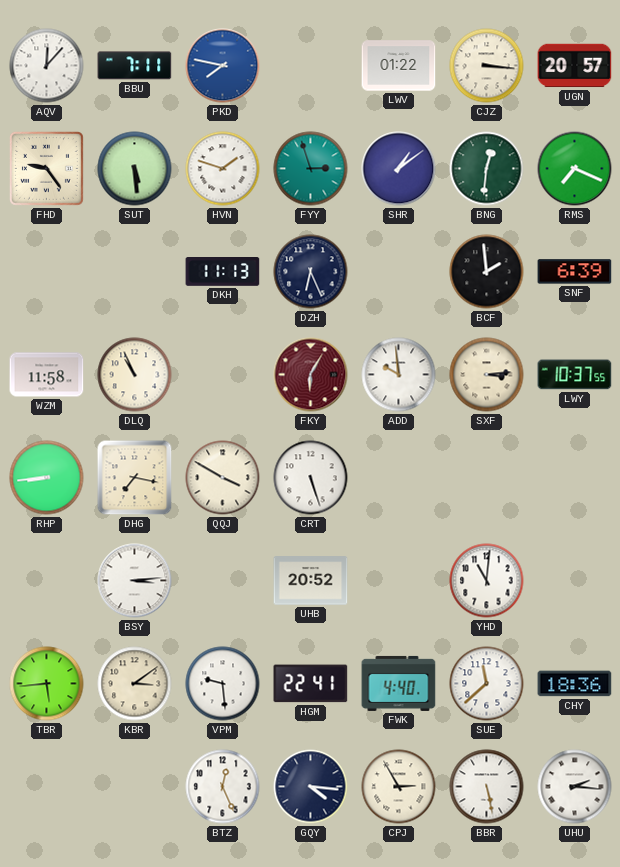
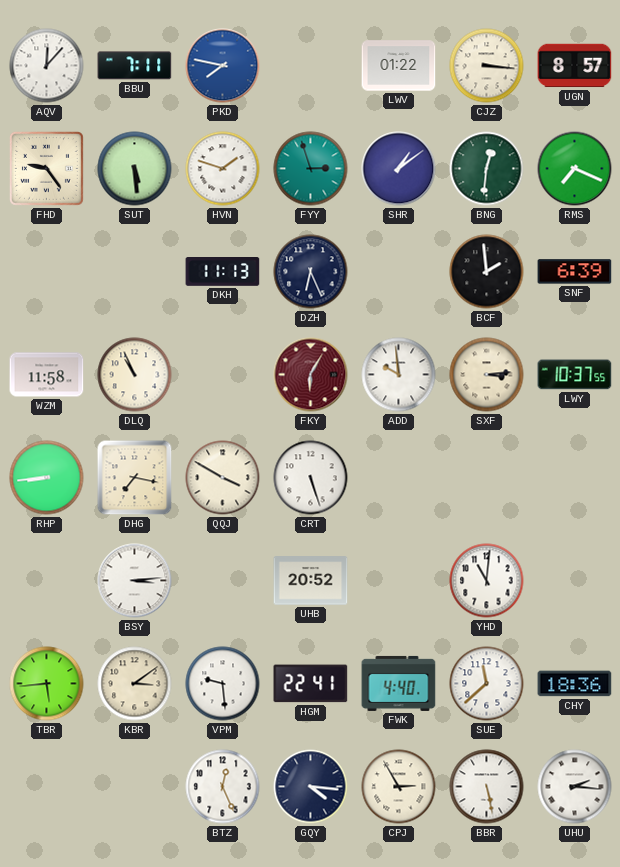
UGN: 20:57 -> 8:57
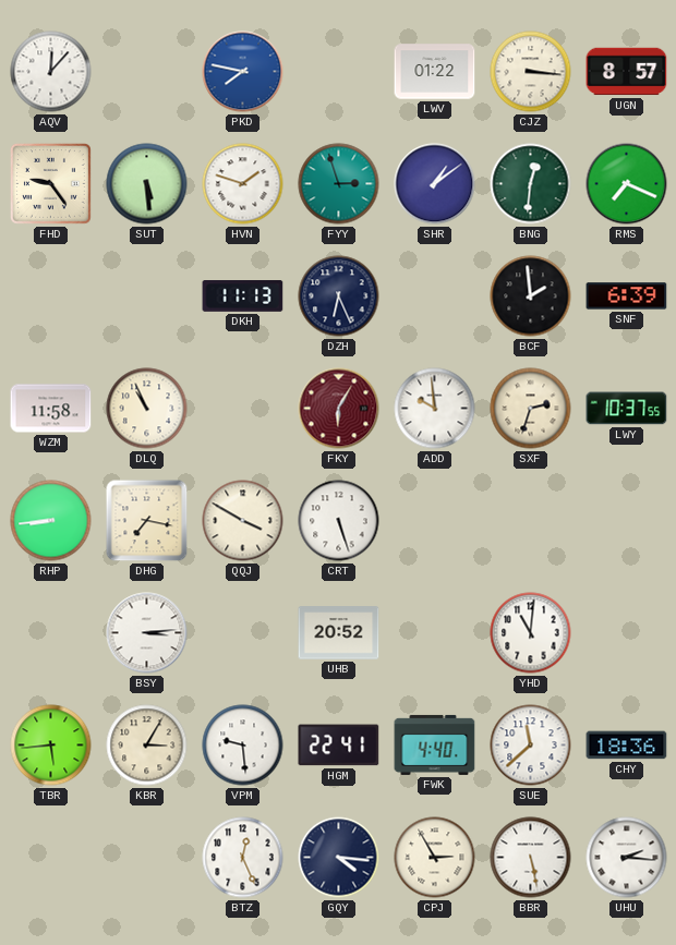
BBU: 7:11 -> none
SXF: 3:14 -> 2:33
KBR: 3:09 -> 3:05
